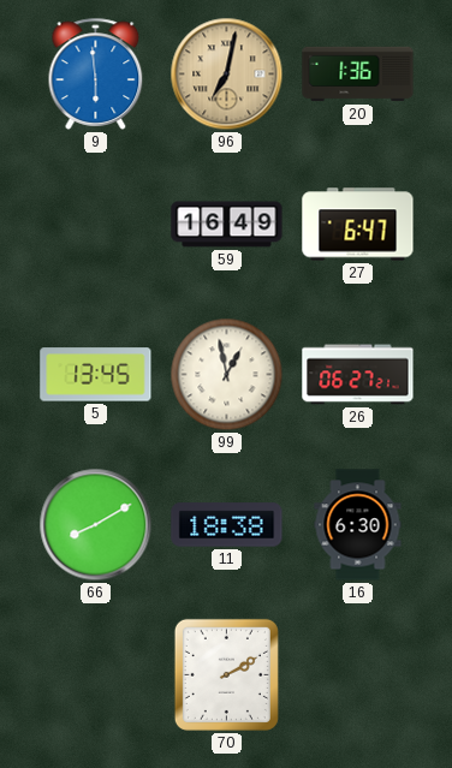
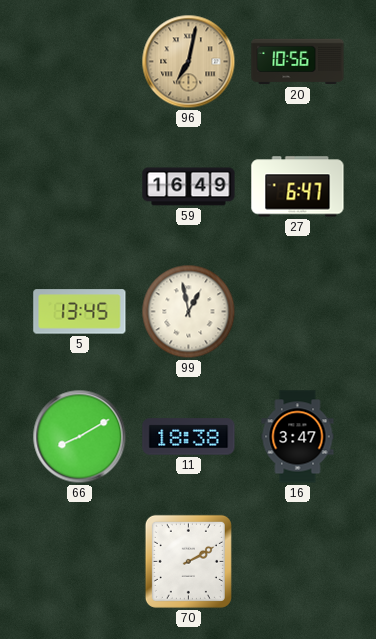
9: 5:59 -> none
20: 1:36 -> 10:56
26: 06:27 -> none
16: 6:30 -> 3:47
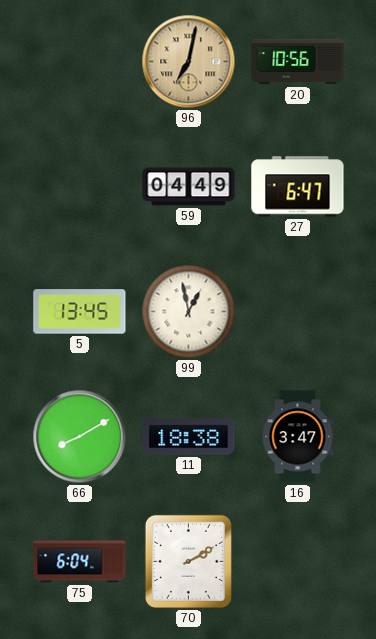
59: 16:49 -> 04:49
75: none -> 6:04
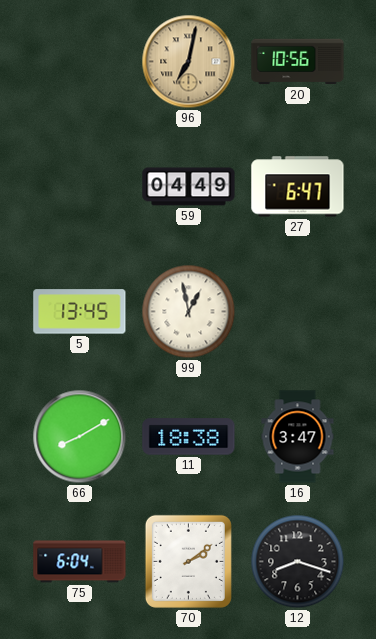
70: 2:10 -> 2:09
12: none -> 8:18
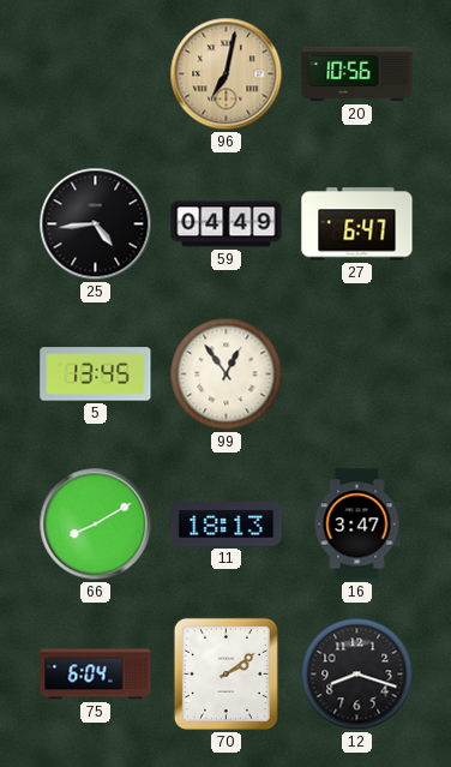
25: none -> 4:44
99: 12:58 -> 12:54
11: 18:38 -> 18:13
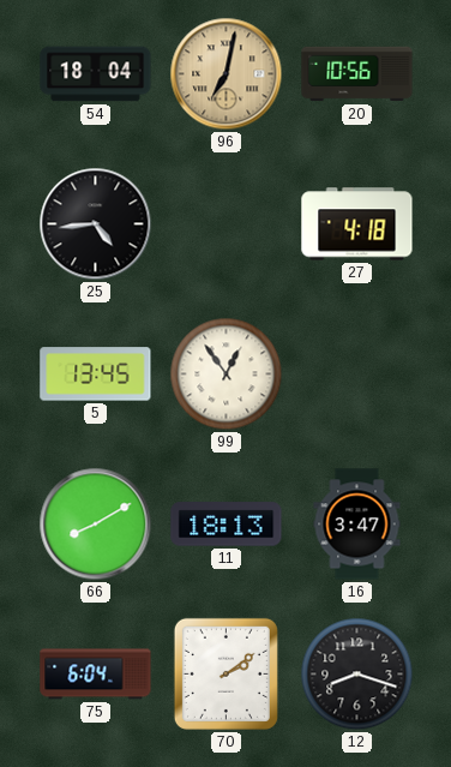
54: none -> 18:04
59: 04:49 -> none
27: 6:47 -> 4:18
